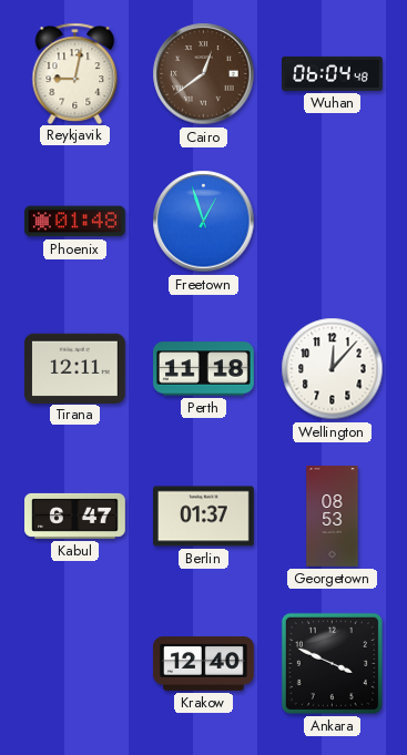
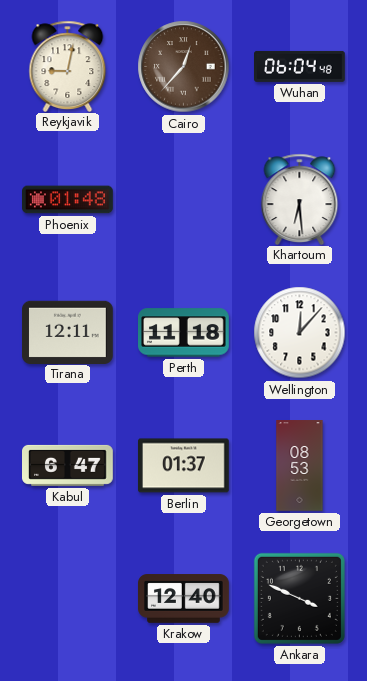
Cairo: 12:39 -> 12:37
Freetown: 12:57 -> none
Khartoum: none -> 6:29
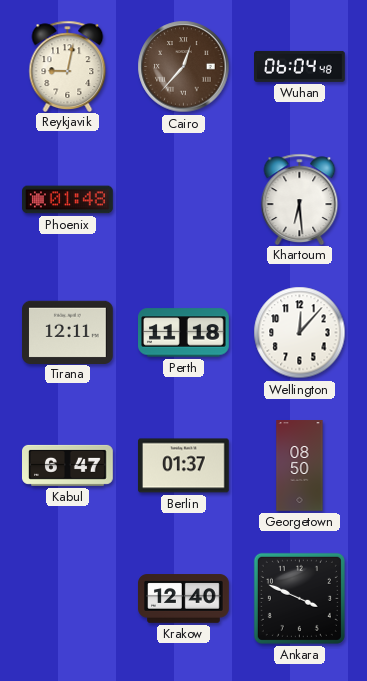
Georgetown: 08:53 -> 08:50
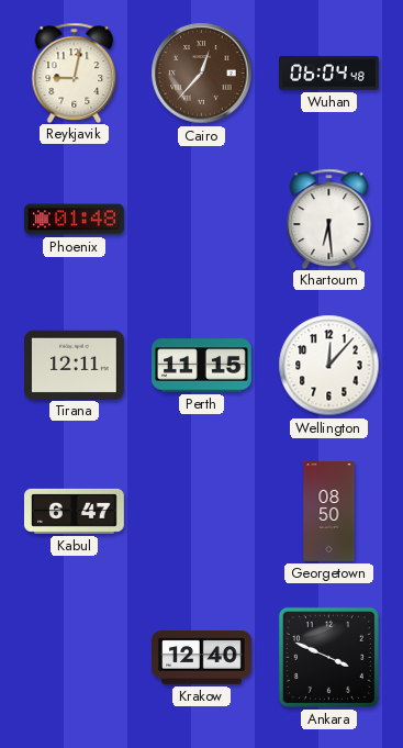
Perth: 11:18 -> 11:15
Berlin: 01:37 -> none
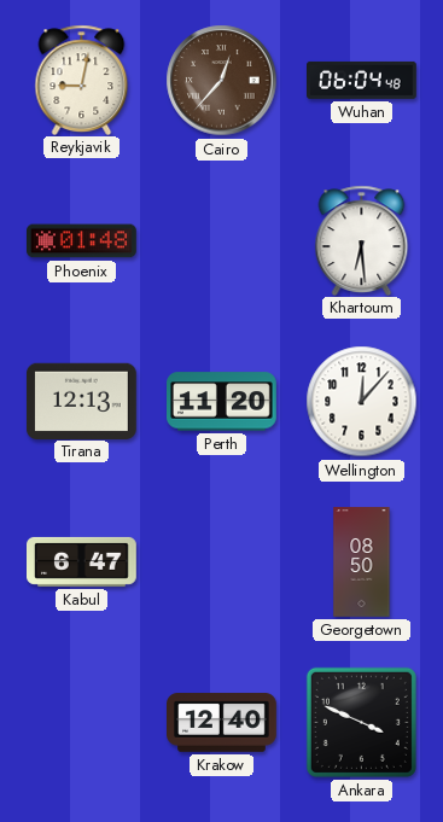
Tirana: 12:11 -> 12:13
Perth: 11:15 -> 11:20
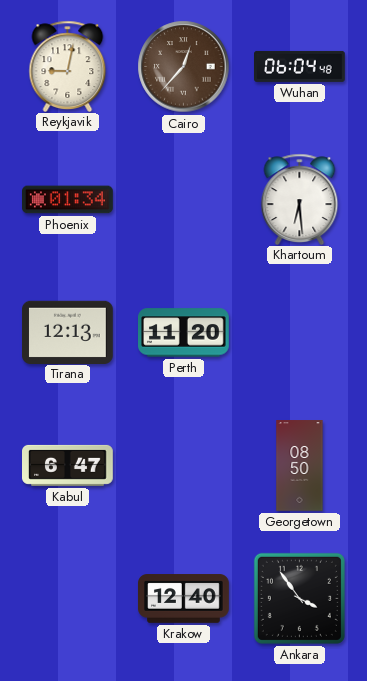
Phoenix: 01:48 -> 01:34
Wellington: 12:07 -> none
Ankara: 3:49 -> 3:54
